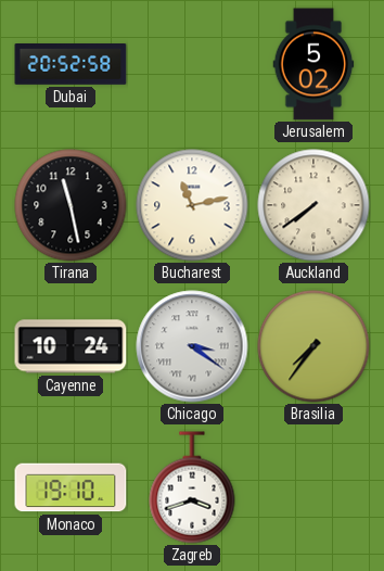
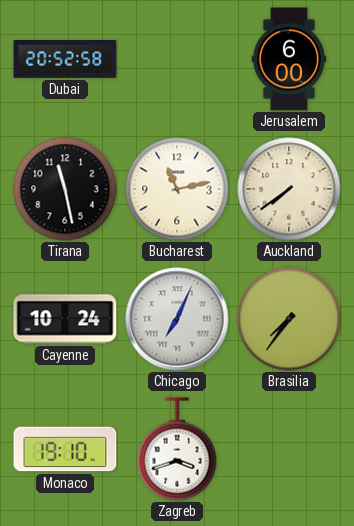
Jerusalem: 5:02 -> 6:00
Chicago: 3:21 -> 7:04
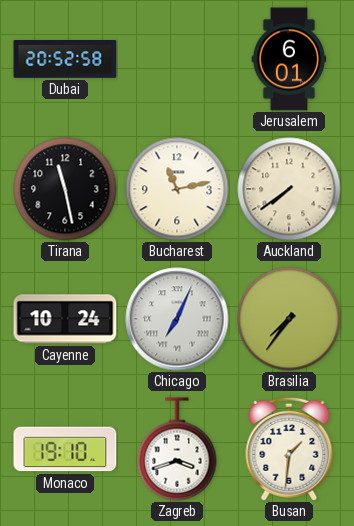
Jerusalem: 6:00 -> 6:01
Busan: none -> 1:31
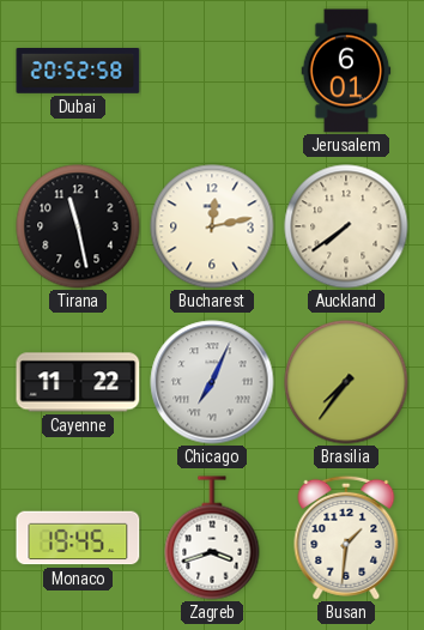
Bucharest: 11:13 -> 12:13
Cayenne: 10:24 -> 11:22
Monaco: 19:10 -> 19:45
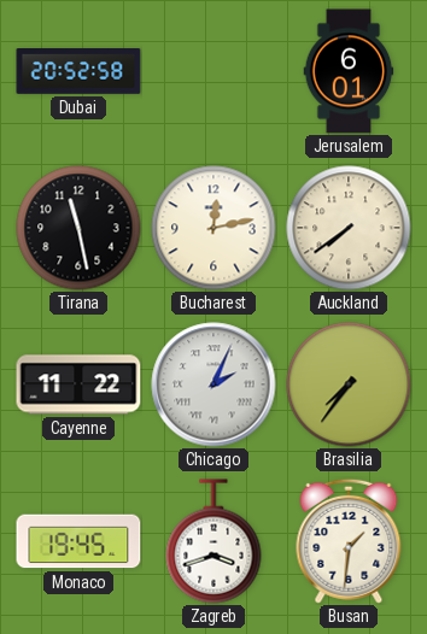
Chicago: 7:04 -> 2:04
